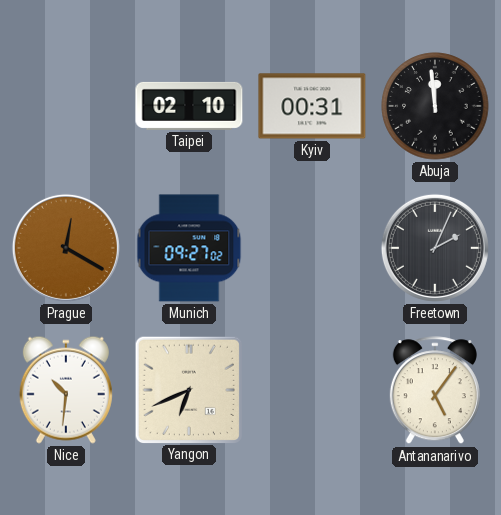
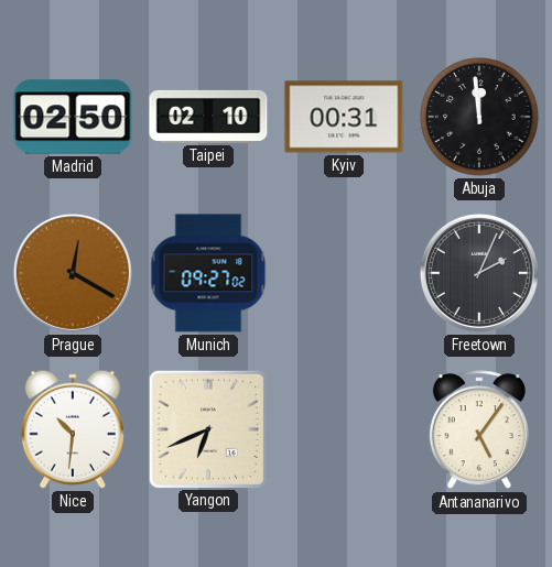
Madrid: none -> 02:50
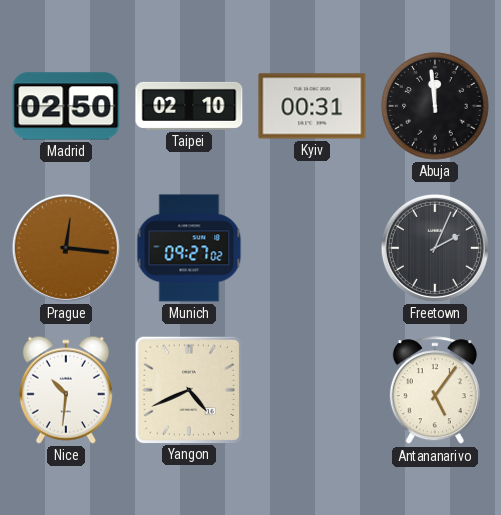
Prague: 12:20 -> 12:16
Yangon: 6:41 -> 4:41
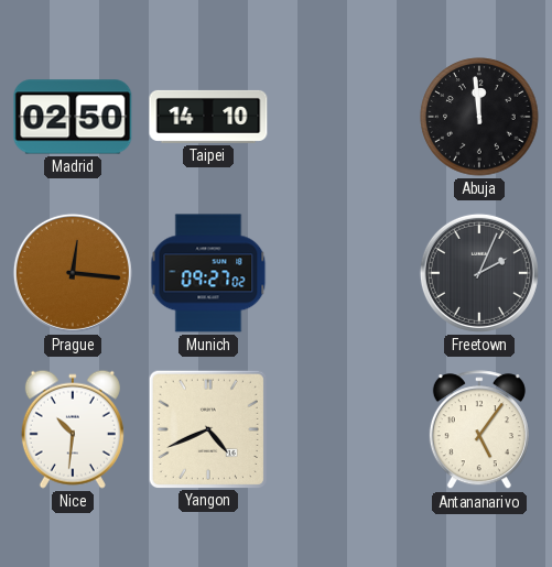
Taipei: 02:10 -> 14:10
Kyiv: 00:31 -> none
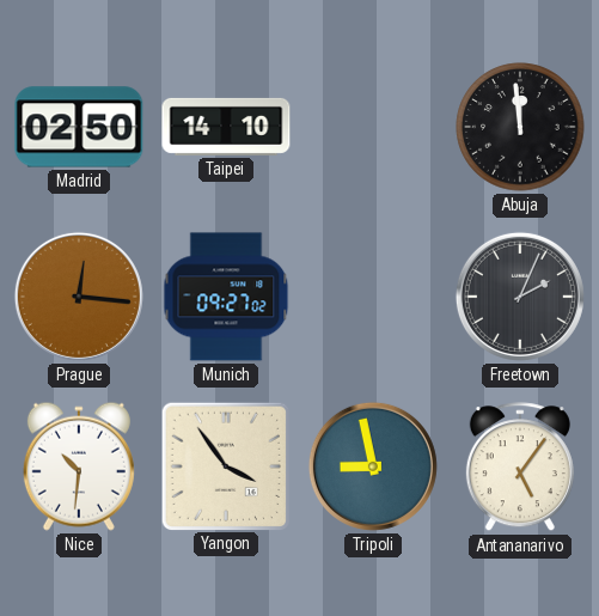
Yangon: 4:41 -> 3:54
Tripoli: none -> 8:58
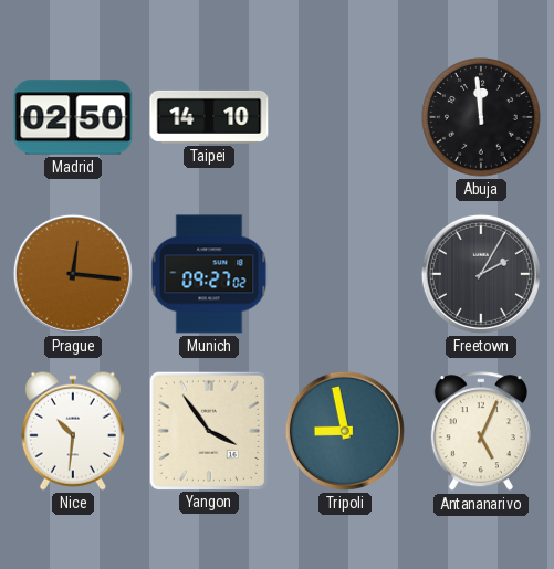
Freetown: 2:04 -> 2:05
Antananarivo: 5:06 -> 5:04
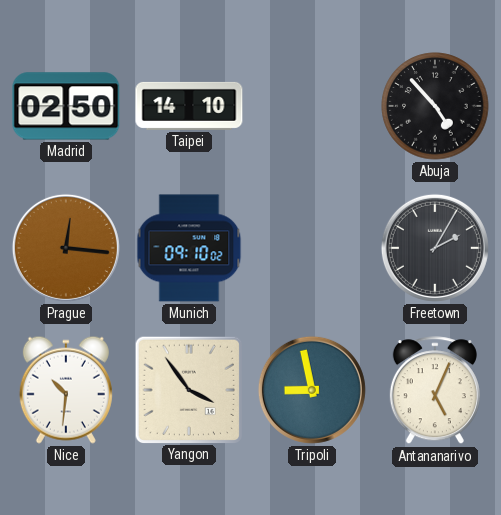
Abuja: 11:59 -> 4:53
Munich: 09:27 -> 09:10
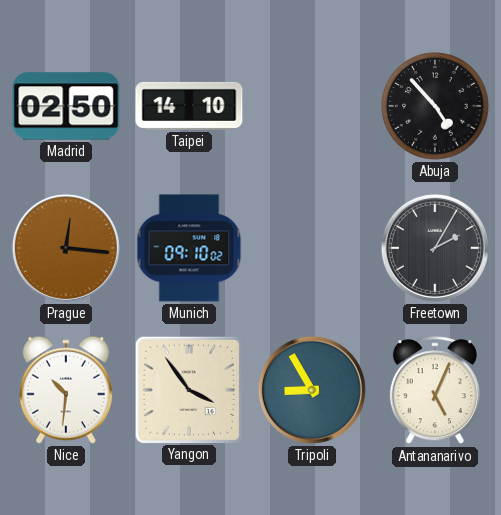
Tripoli: 8:58 -> 8:55
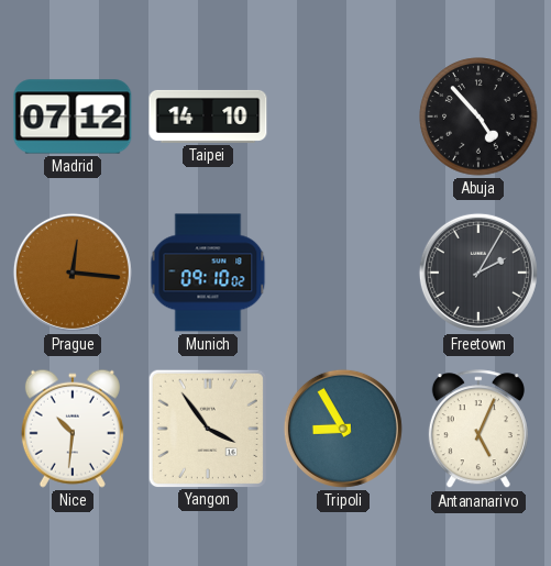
Madrid: 02:50 -> 07:12
